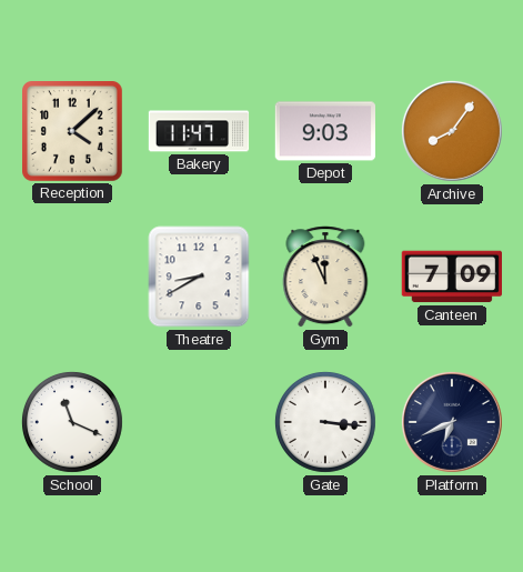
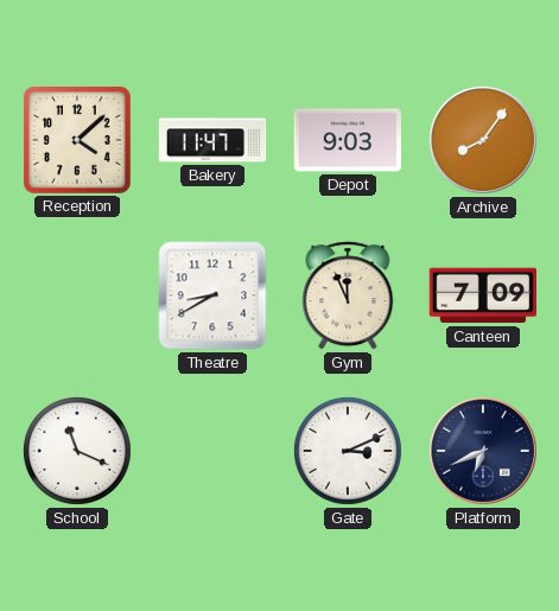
Gate: 3:16 -> 3:11
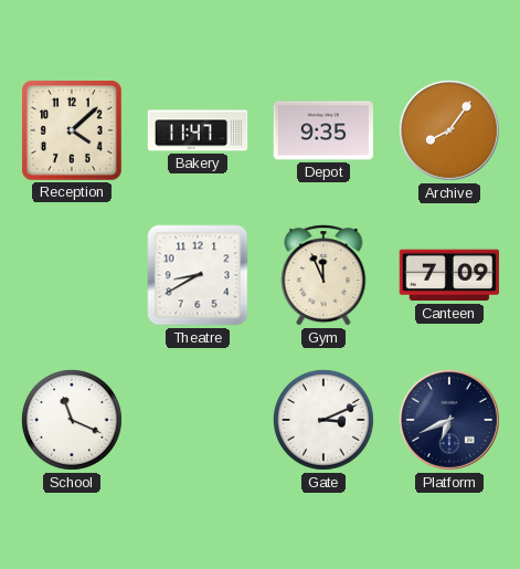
Depot: 9:03 -> 9:35
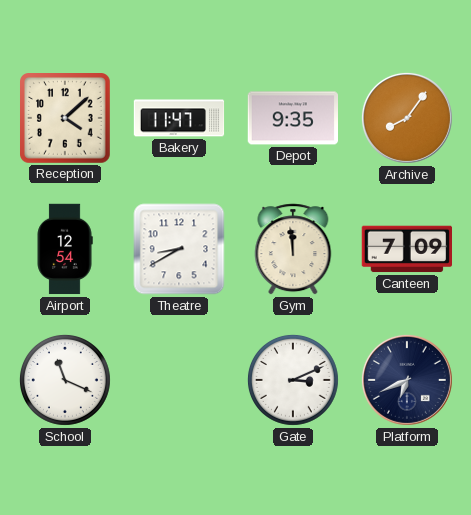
Airport: none -> 12:54
Gym: 11:56 -> 11:59
